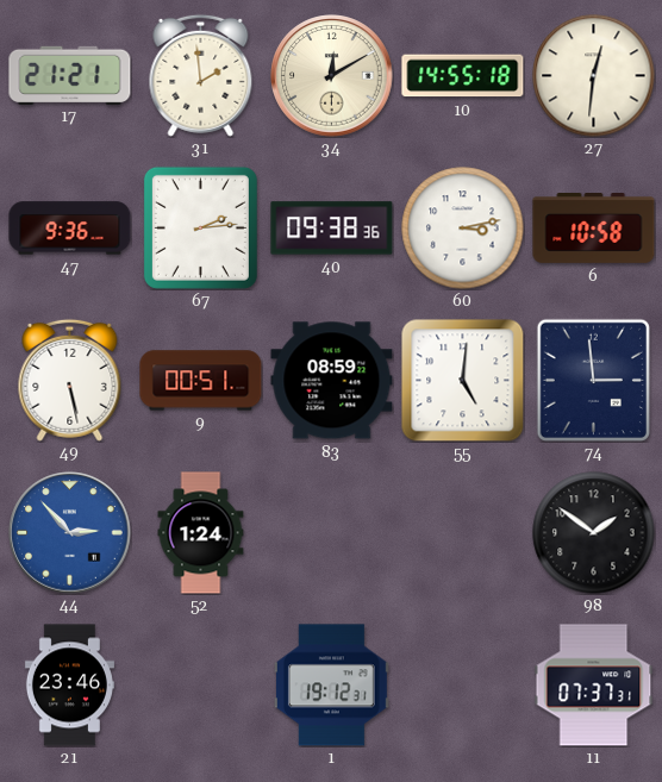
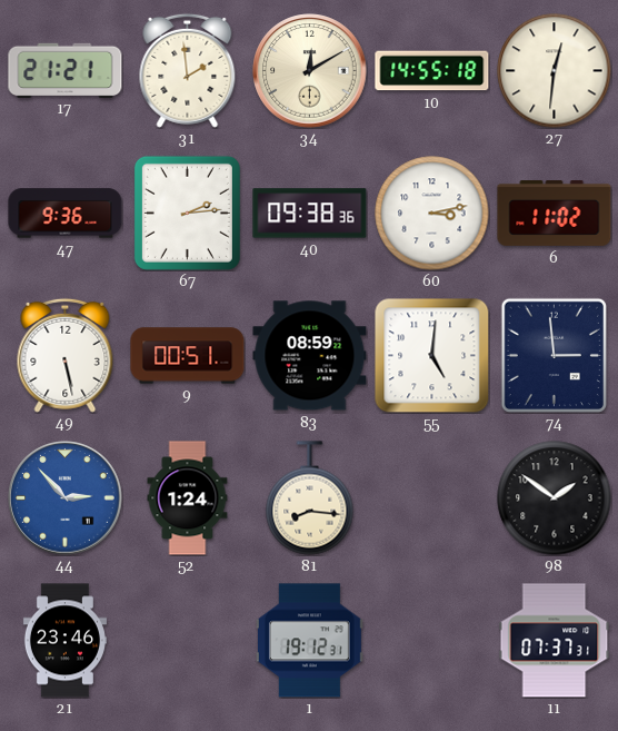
6: 10:58 -> 11:02
81: none -> 8:16
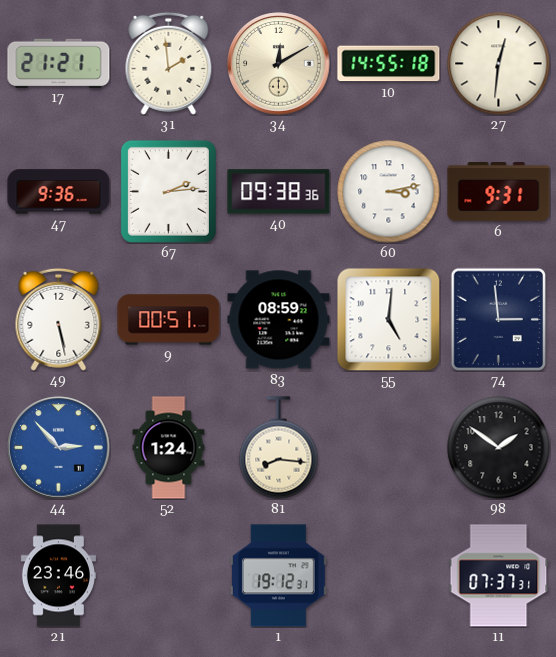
6: 11:02 -> 9:31
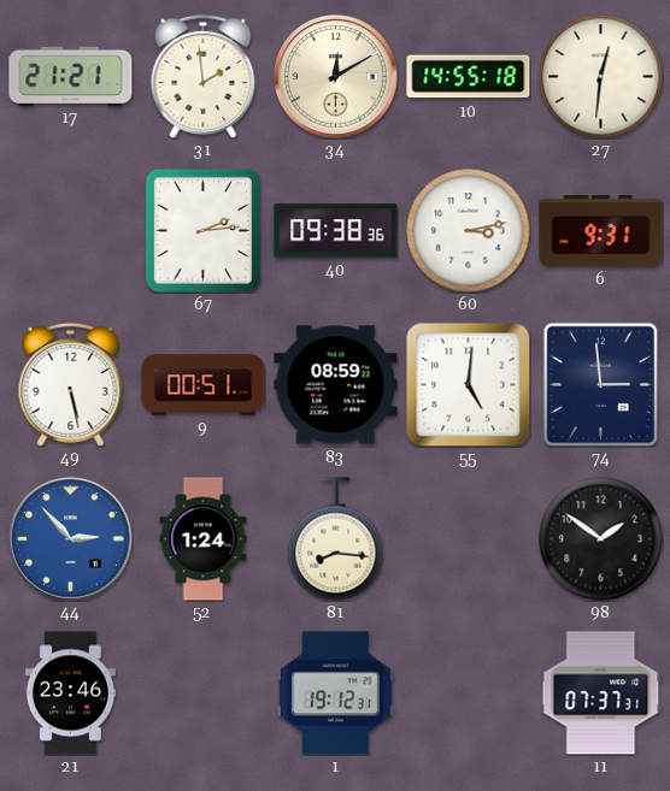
47: 9:36 -> none
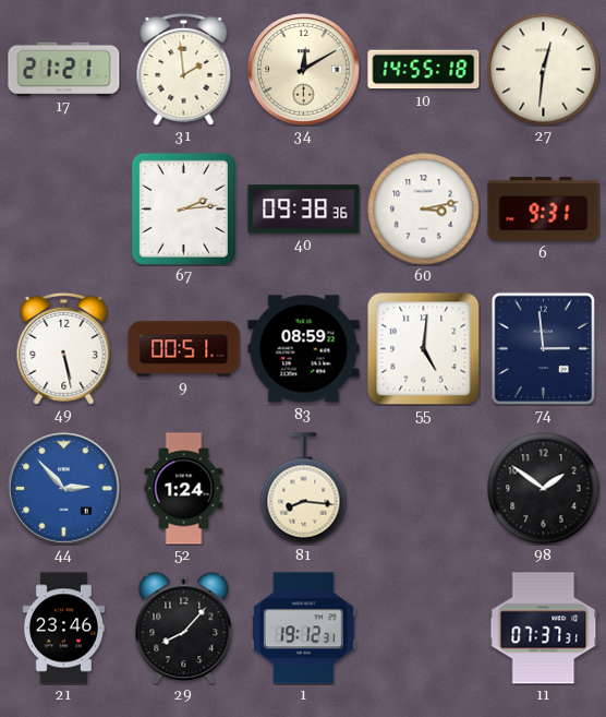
29: none -> 8:07
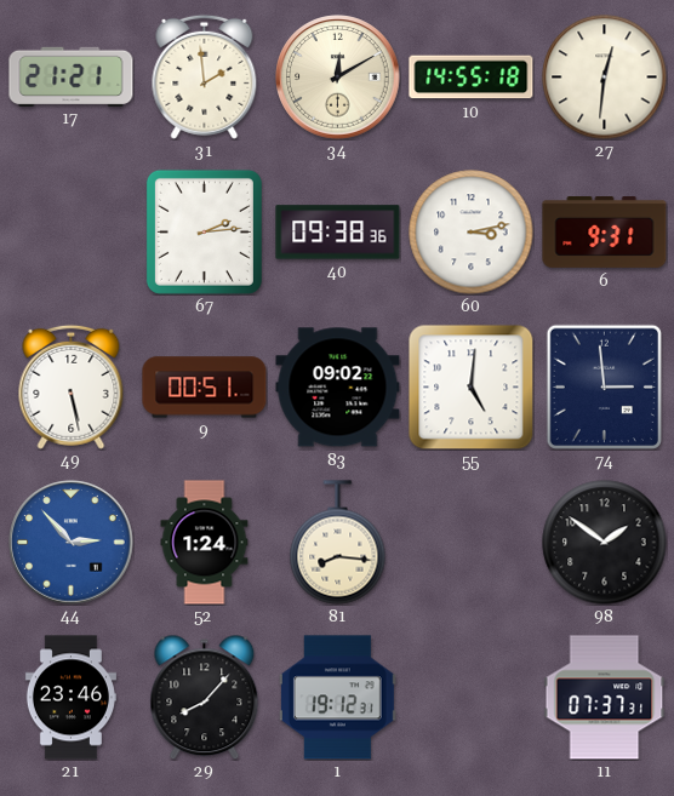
83: 08:59 -> 09:02
